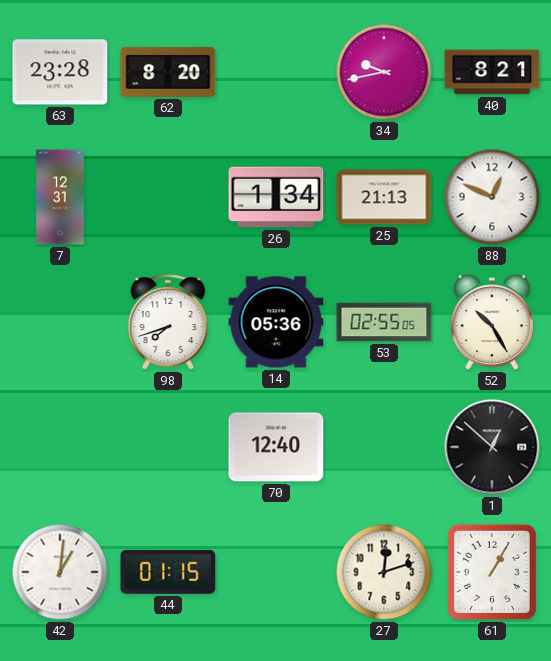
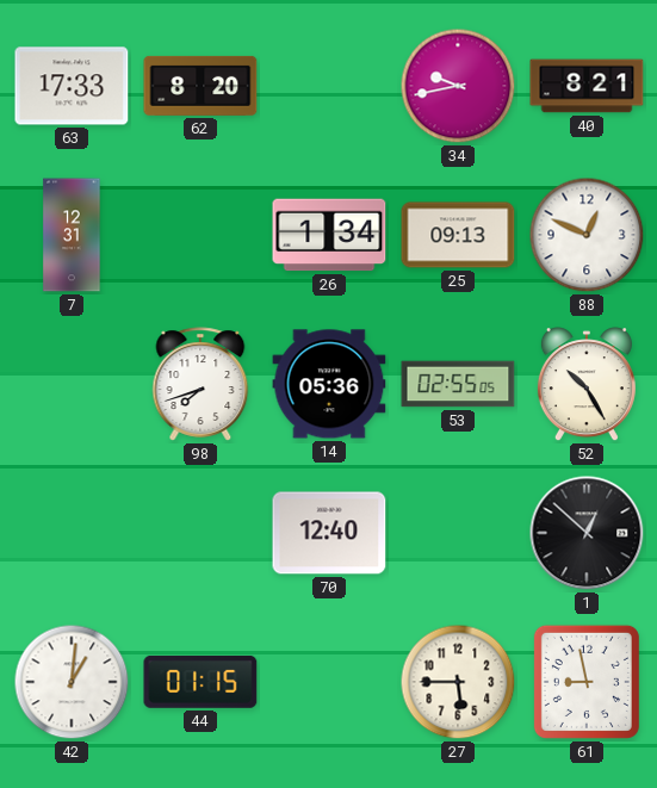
63: 23:28 -> 17:33
25: 21:13 -> 09:13
27: 12:12 -> 5:45
61: 1:05 -> 8:58
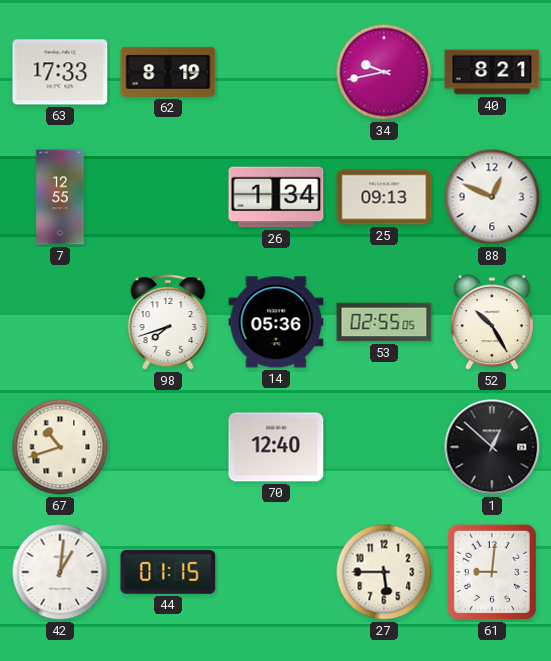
62: 8:20 -> 8:19
7: 12:31 -> 12:55
67: none -> 10:42
61: 8:58 -> 9:01
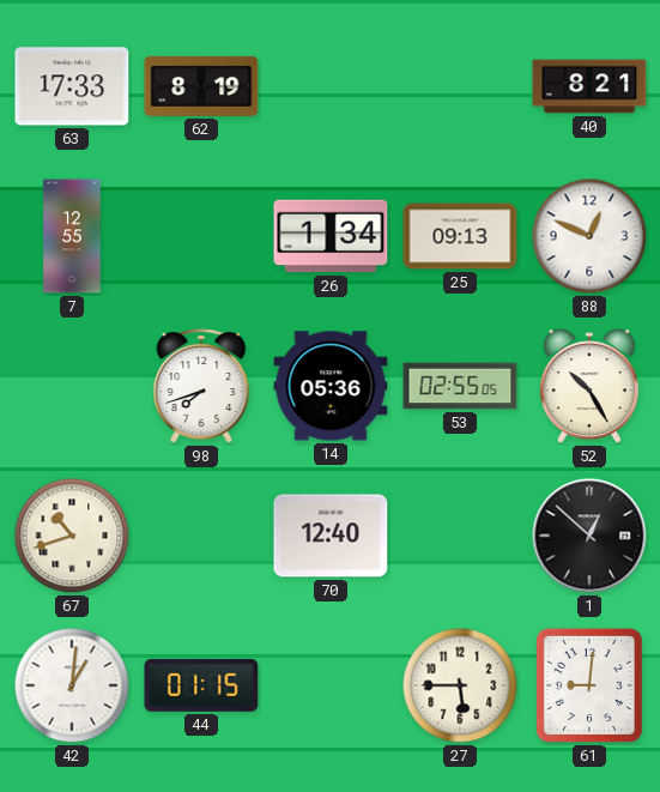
34: 9:43 -> none
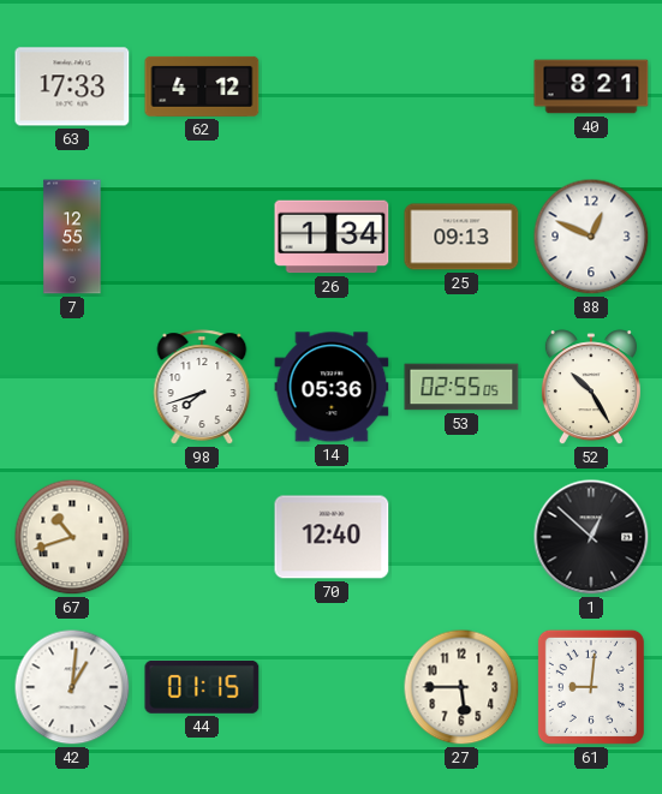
62: 8:19 -> 4:12
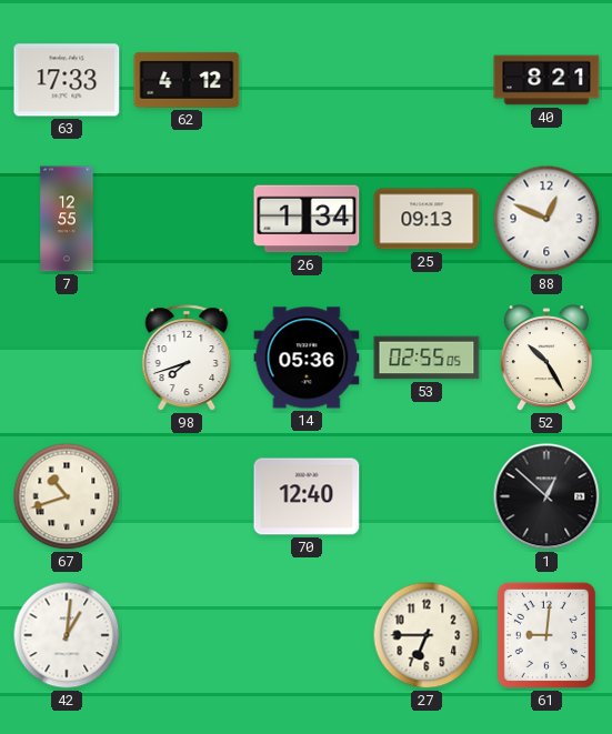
44: 01:15 -> none
27: 5:45 -> 6:45
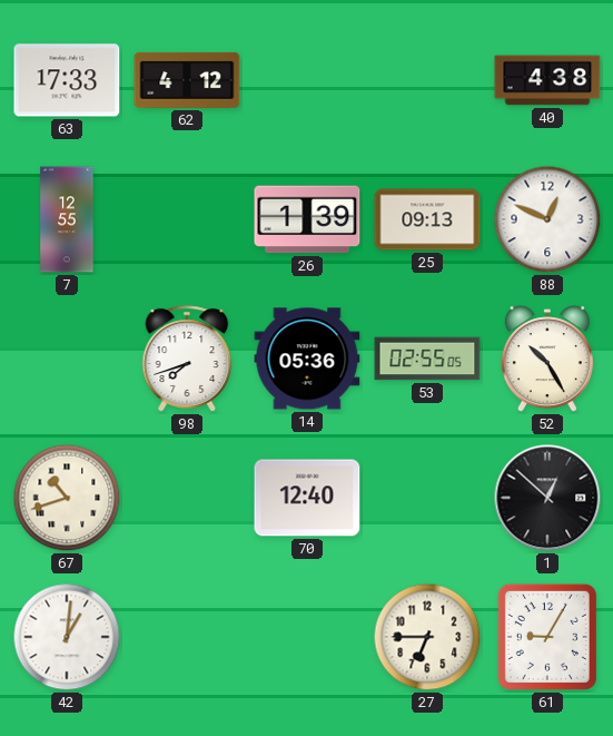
40: 8:21 -> 4:38
26: 1:34 -> 1:39
61: 9:01 -> 9:05
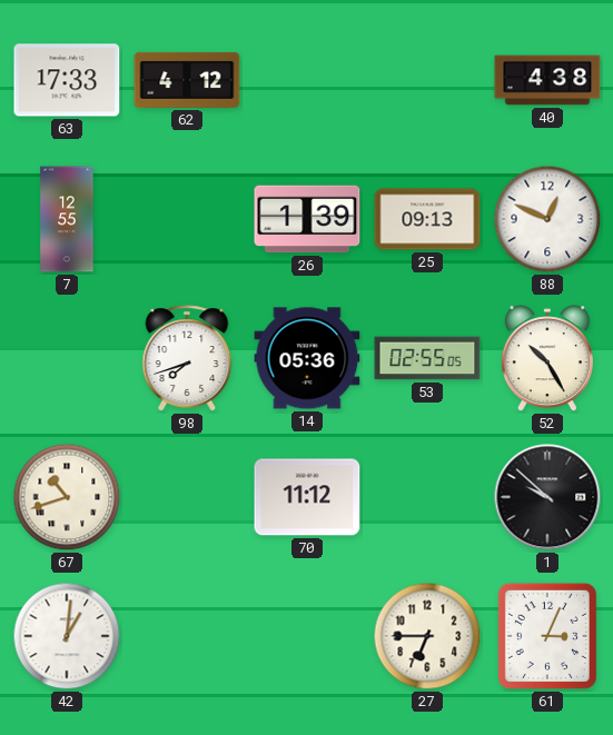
70: 12:40 -> 11:12
1: 12:52 -> 9:52
61: 9:05 -> 3:04
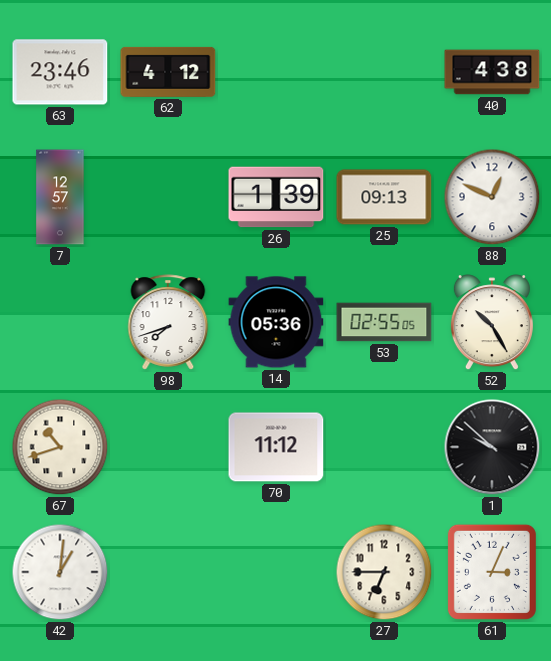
63: 17:33 -> 23:46
7: 12:55 -> 12:57
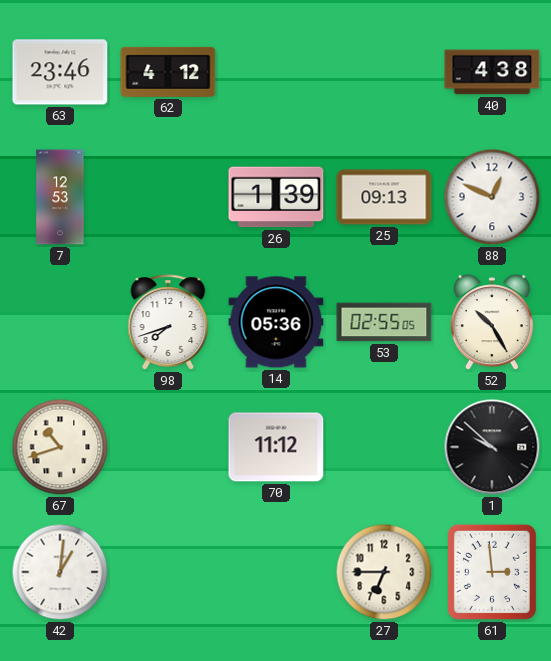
7: 12:57 -> 12:53
61: 3:04 -> 2:59
